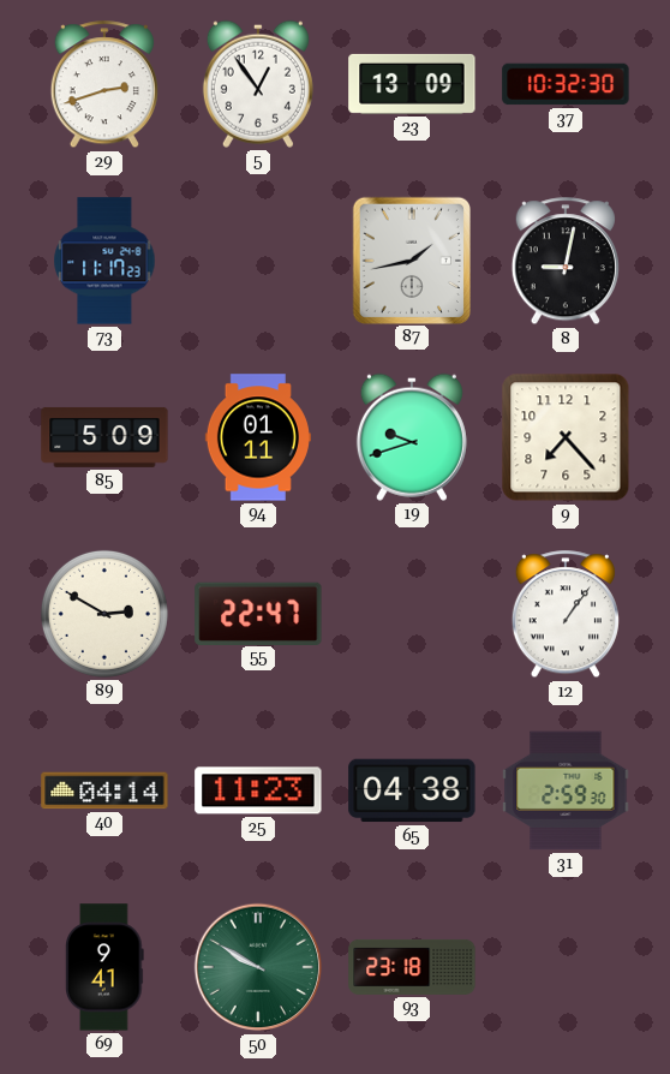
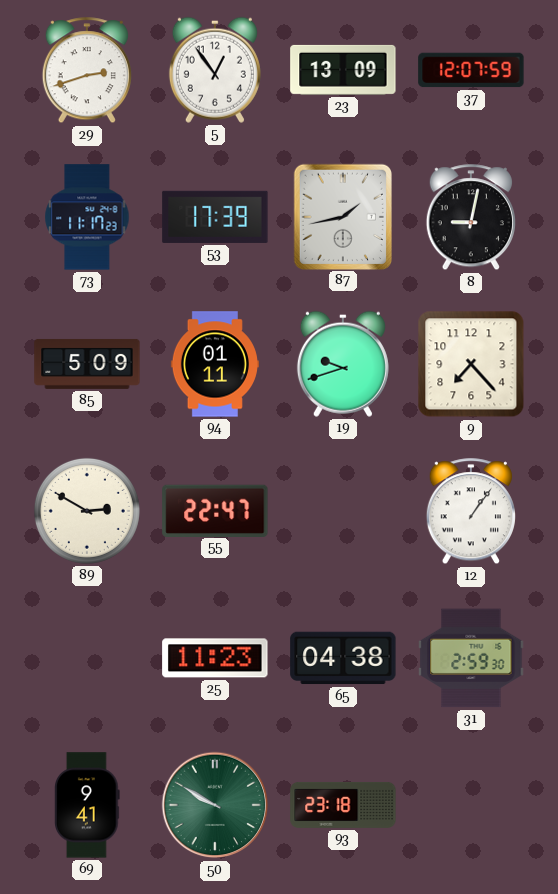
37: 10:32 -> 12:07
53: none -> 17:39
40: 04:14 -> none
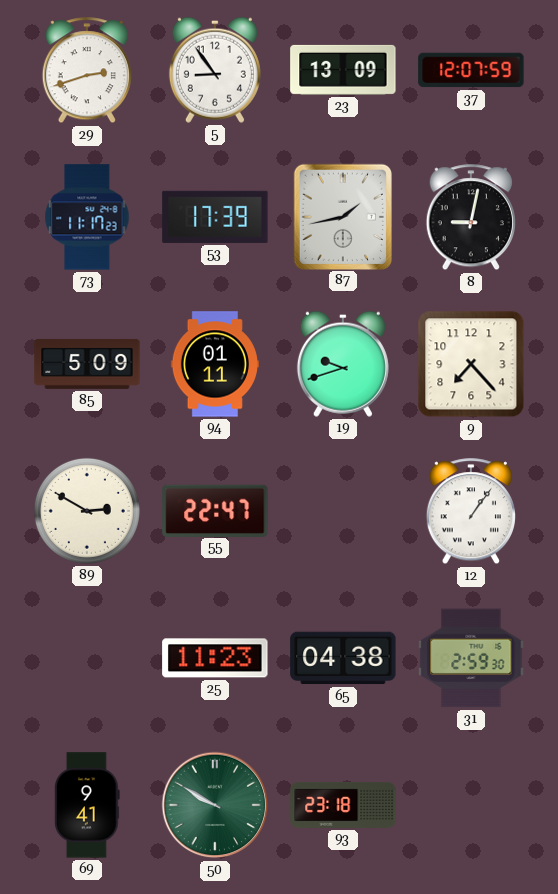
5: 12:54 -> 8:54
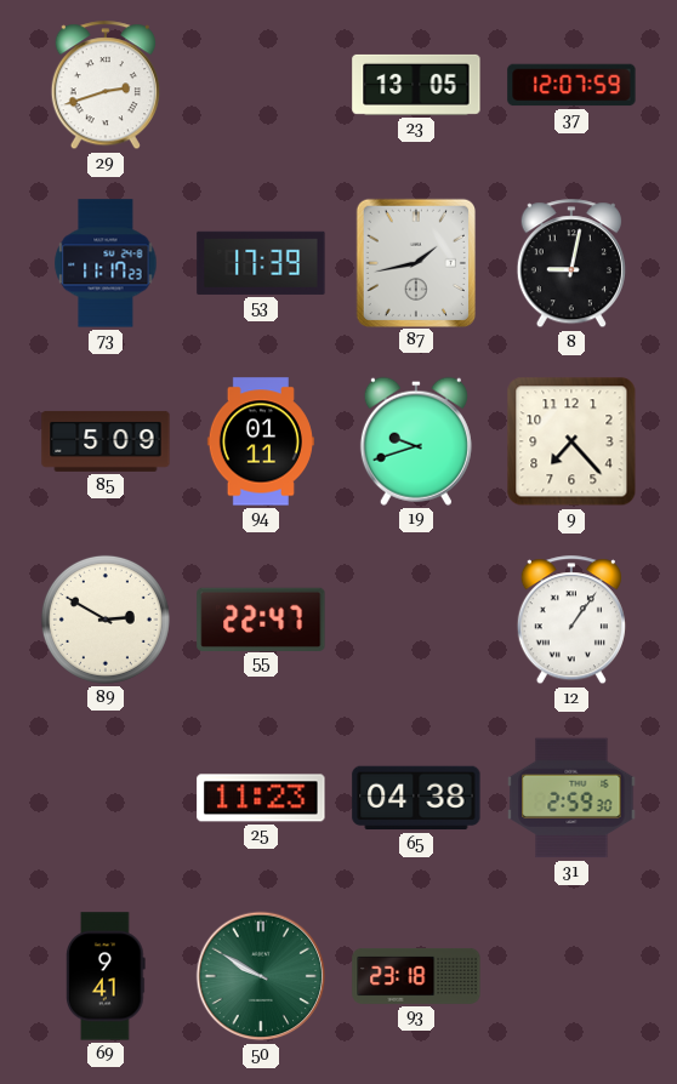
5: 8:54 -> none
23: 13:09 -> 13:05
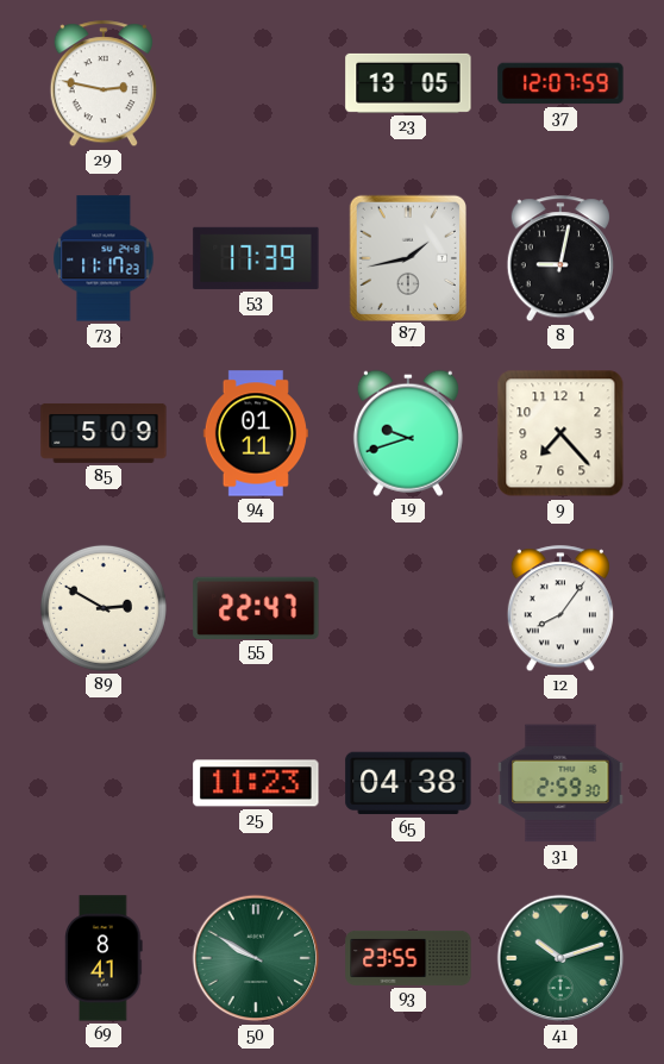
29: 2:42 -> 2:47
12: 1:06 -> 8:06
69: 9:41 -> 8:41
93: 23:18 -> 23:55
41: none -> 10:12
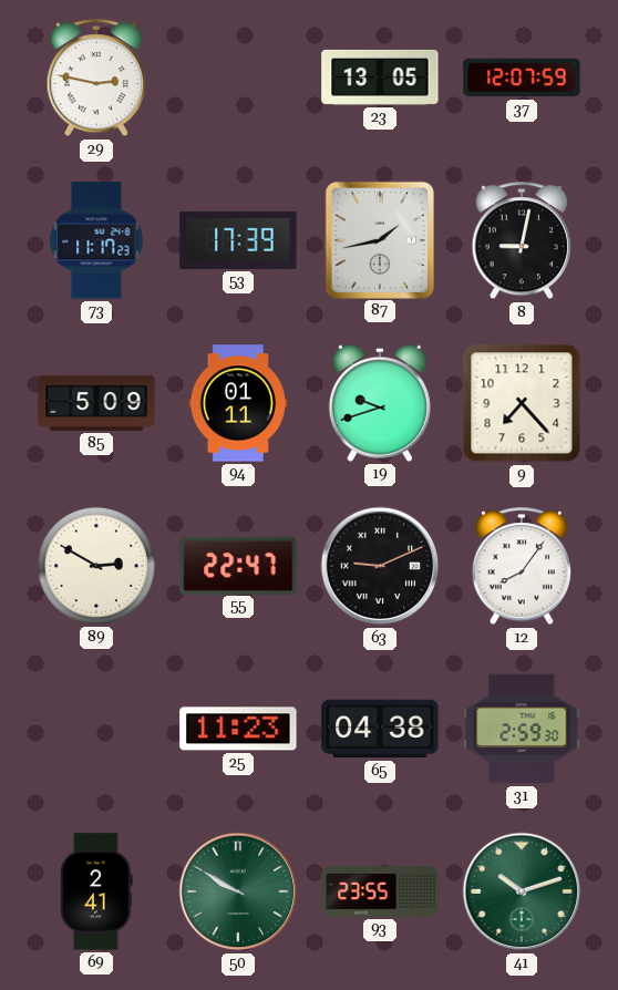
63: none -> 9:11
69: 8:41 -> 2:41
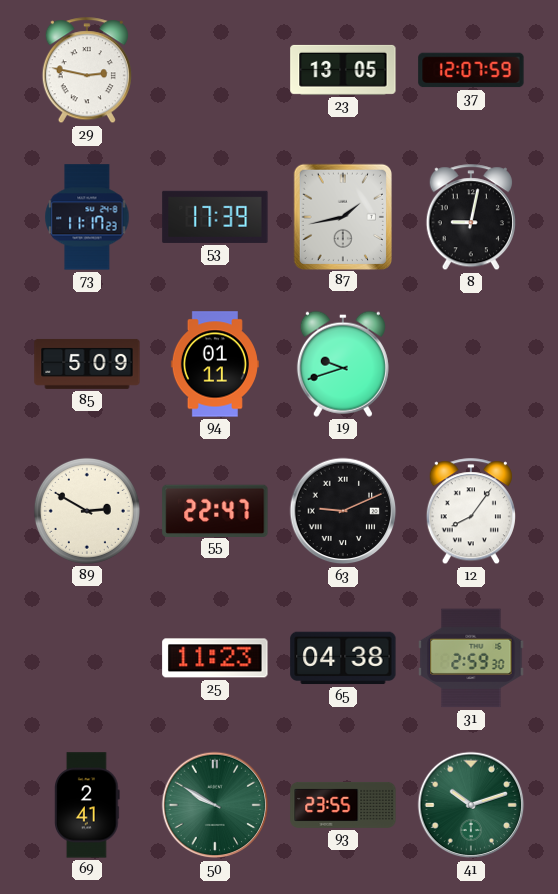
9: 7:23 -> none
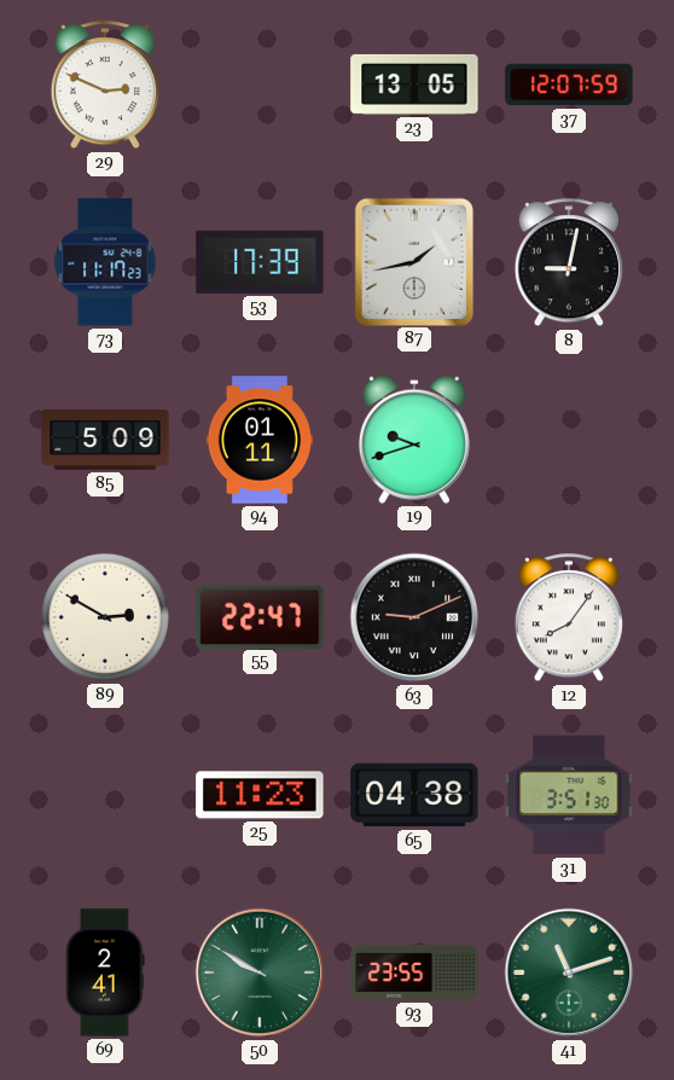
29: 2:47 -> 2:49
31: 2:59 -> 3:51
41: 10:12 -> 11:12
